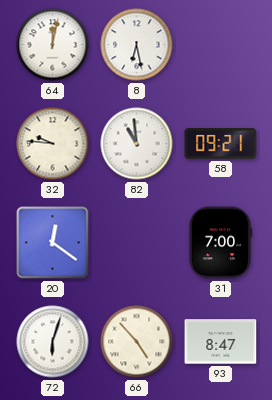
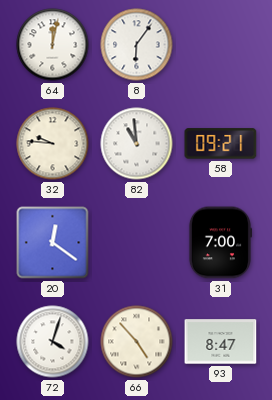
8: 6:28 -> 6:06
72: 6:03 -> 4:03
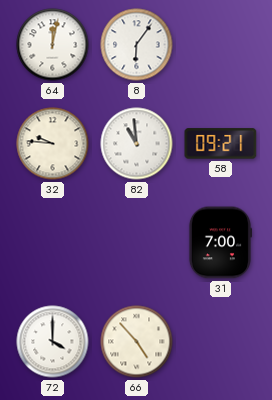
20: 12:21 -> none
72: 4:03 -> 4:00
93: 8:47 -> none
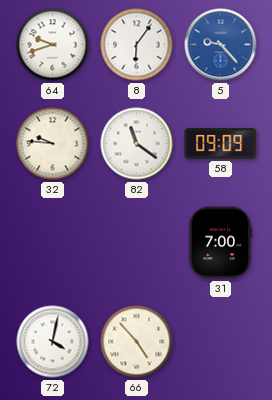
64: 12:02 -> 9:42
5: none -> 9:23
82: 10:59 -> 11:21
58: 09:21 -> 09:09
72: 4:00 -> 4:02
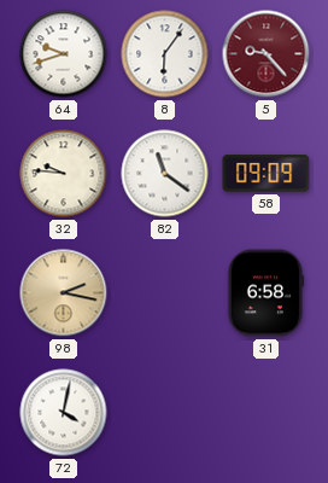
5 dial: blue -> burgundy
98: none -> 2:17
31: 7:00 -> 6:58
66: 4:53 -> none
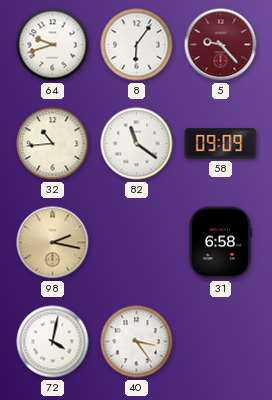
32: 9:46 -> 10:44
40: none -> 3:24
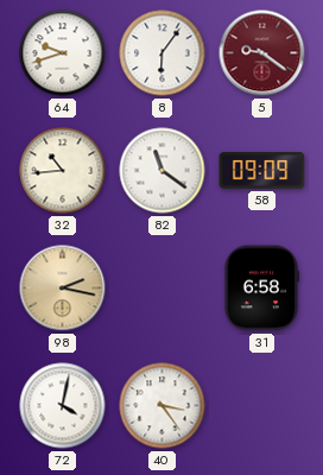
5: 9:23 -> 9:21
